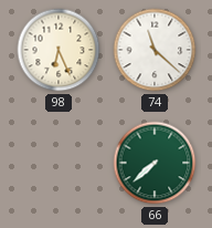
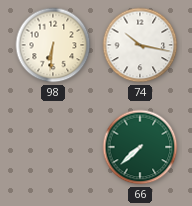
98: 6:26 -> 6:31
74: 11:22 -> 10:17
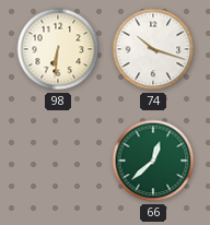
74: 10:17 -> 10:18
66: 7:38 -> 12:38
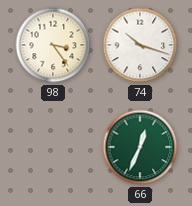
98: 6:31 -> 3:24
66: 12:38 -> 12:34
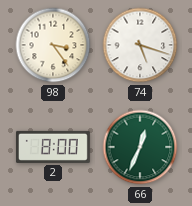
74: 10:18 -> 5:18
2: none -> 8:00
